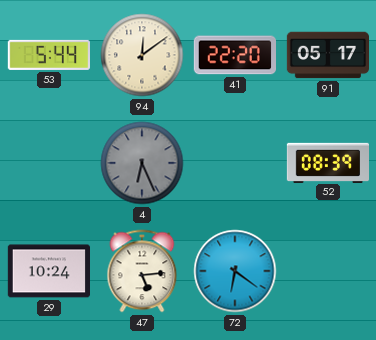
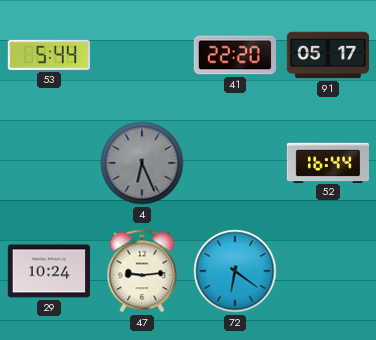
94: 12:09 -> none
52: 08:39 -> 16:44
47: 5:14 -> 9:14
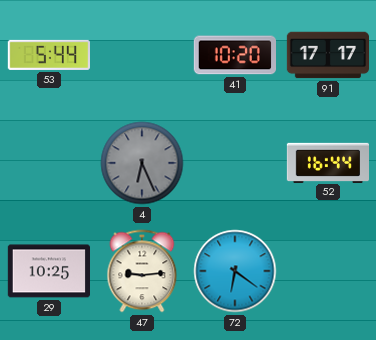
41: 22:20 -> 10:20
91: 05:17 -> 17:17
29: 10:24 -> 10:25
